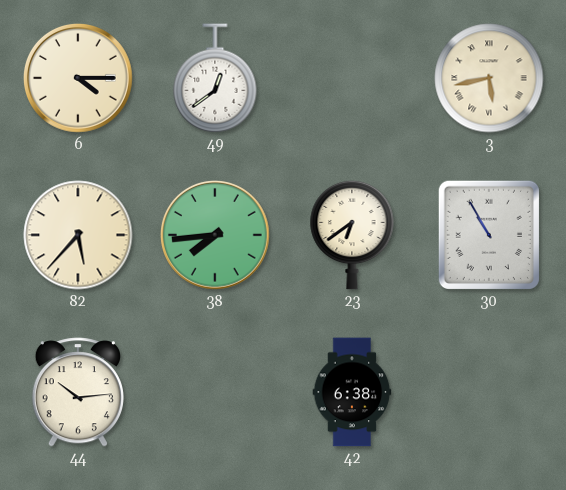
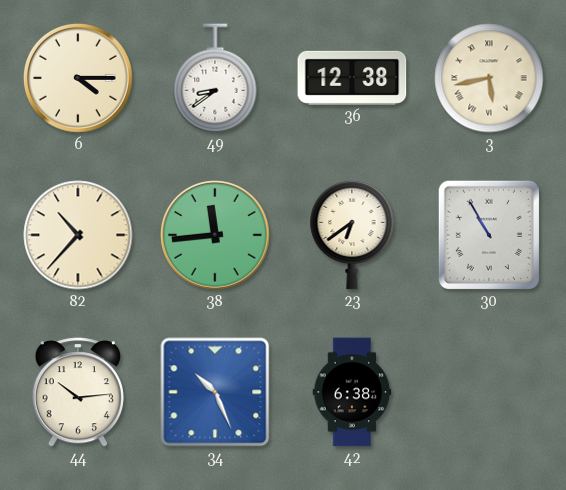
49: 12:39 -> 8:39
36: none -> 12:38
82: 5:37 -> 10:37
38: 7:44 -> 11:44
34: none -> 10:26
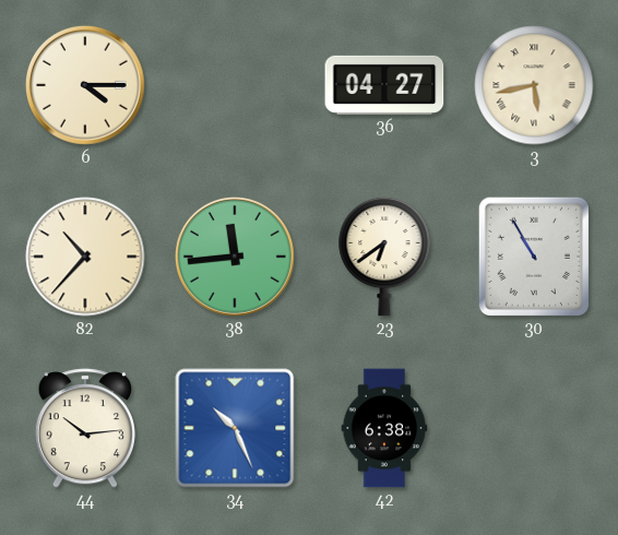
49: 8:39 -> none
36: 12:38 -> 04:27
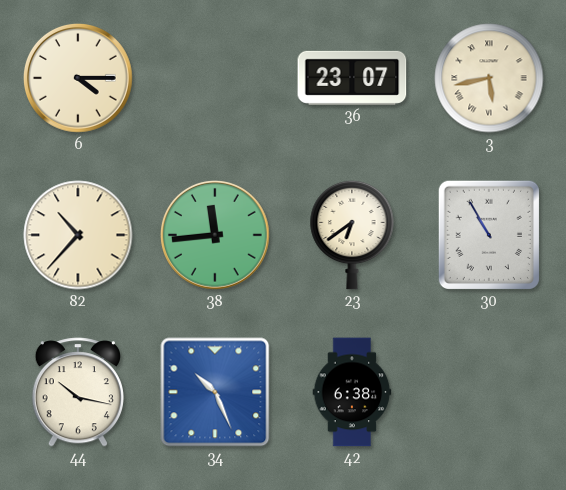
36: 04:27 -> 23:07
44: 10:14 -> 10:17
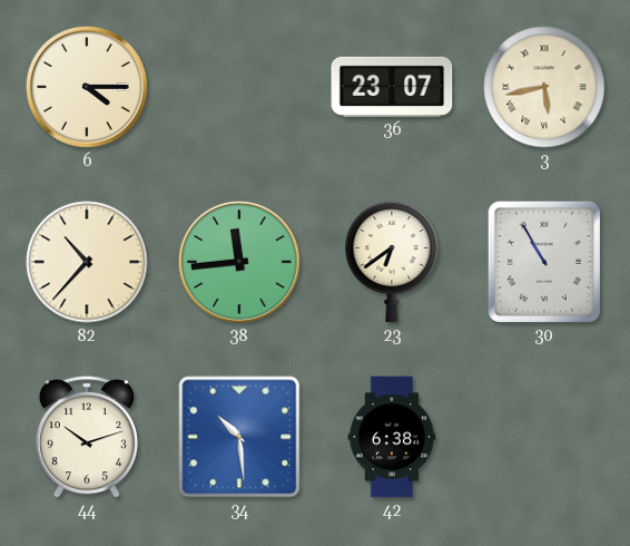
44: 10:17 -> 10:12
34: 10:26 -> 10:29
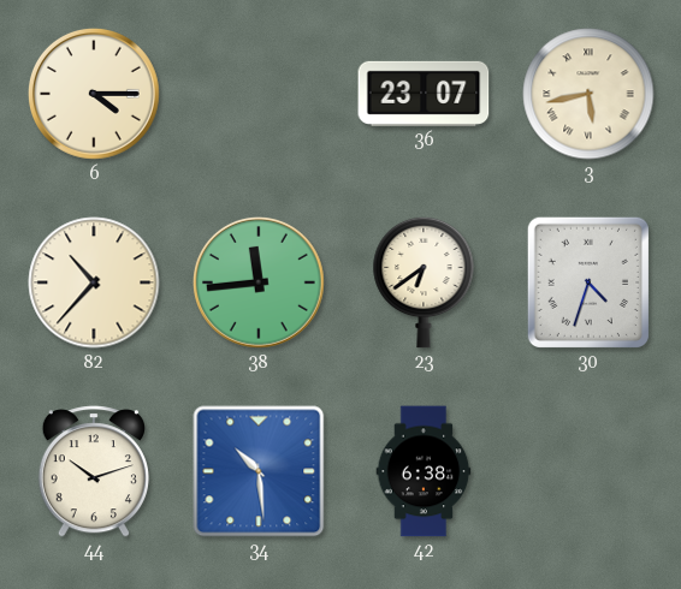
30: 10:55 -> 4:33
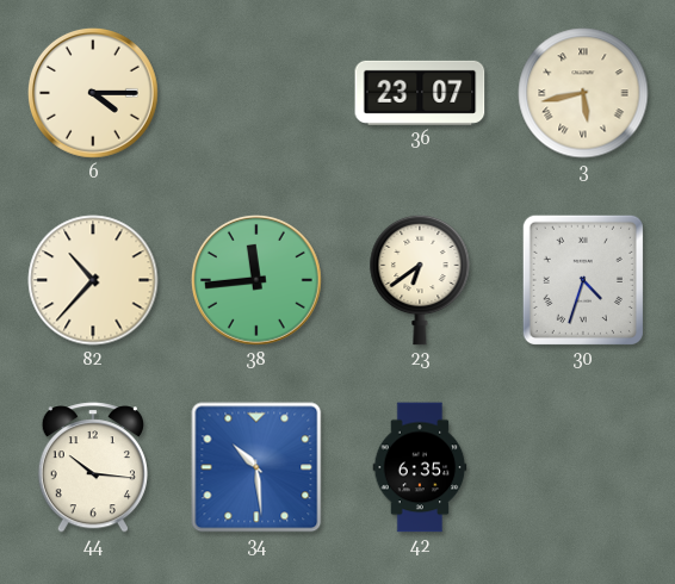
44: 10:12 -> 10:16
42: 6:38 -> 6:35
